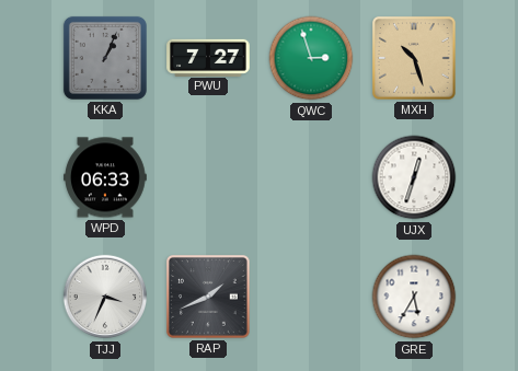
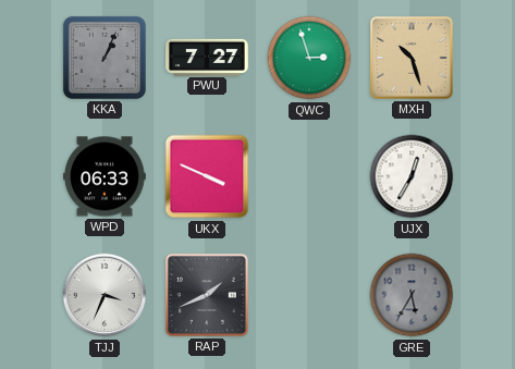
UKX: none -> 3:49
UJX: 12:33 -> 12:35
GRE dial: white -> grey
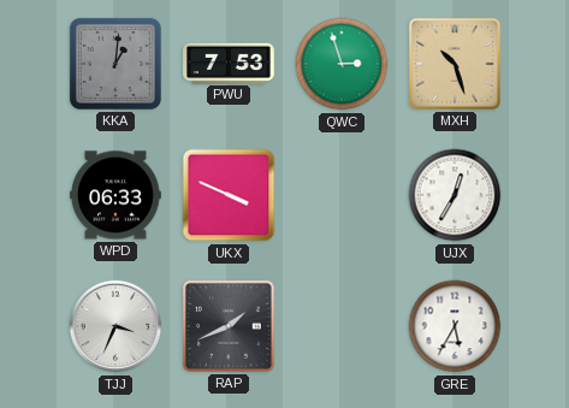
KKA: 1:04 -> 1:01
PWU: 7:27 -> 7:53
GRE dial: grey -> white
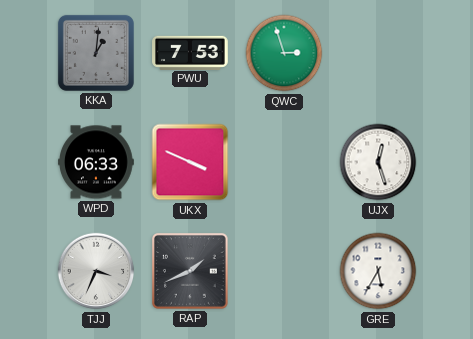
MXH: 10:27 -> none
UJX: 12:35 -> 12:27
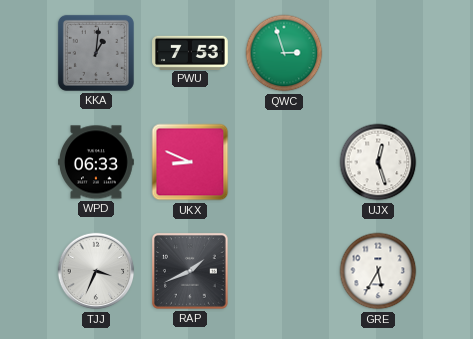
UKX: 3:49 -> 8:49
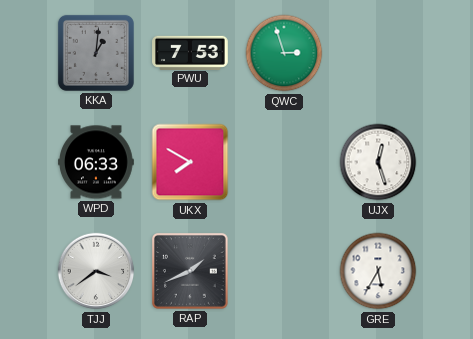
UKX: 8:49 -> 7:50
TJJ: 3:34 -> 3:39
